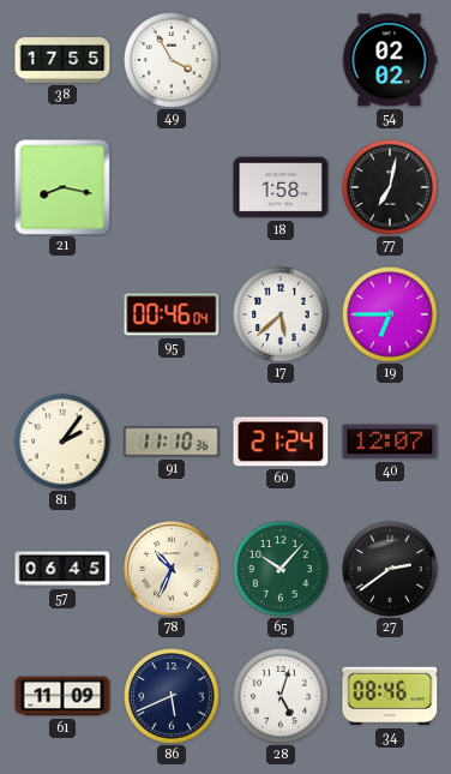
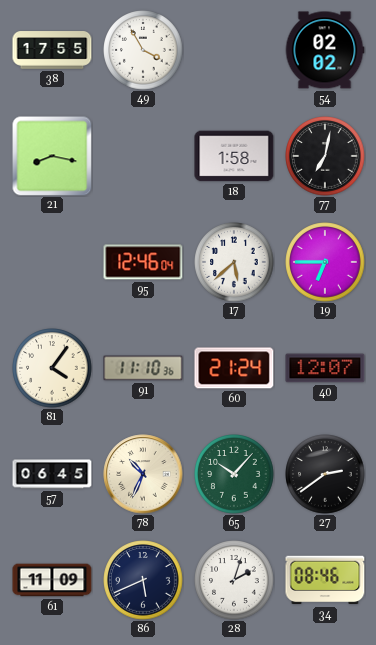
95: 00:46 -> 12:46
81: 2:06 -> 4:06
28: 5:03 -> 2:03
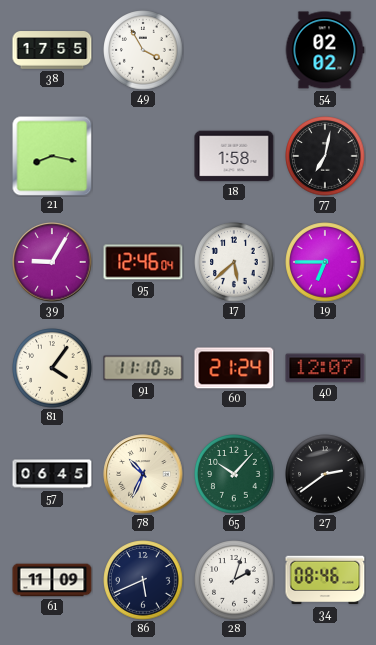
39: none -> 9:05
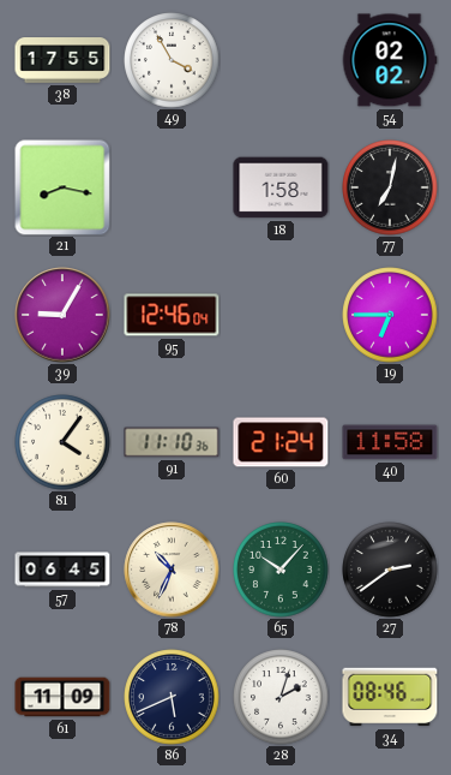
17: 5:38 -> none
40: 12:07 -> 11:58
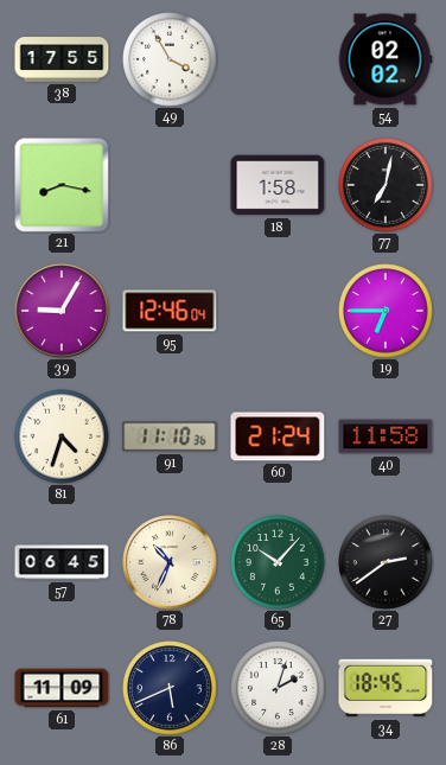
81: 4:06 -> 4:33
34: 08:46 -> 18:45
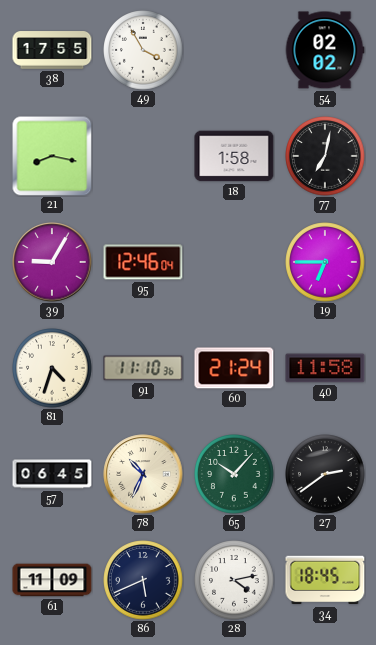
28: 2:03 -> 4:13
